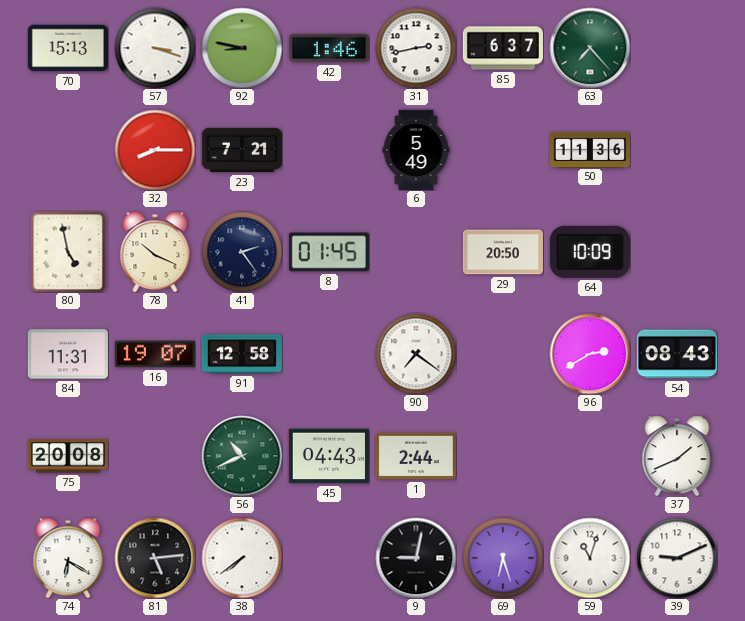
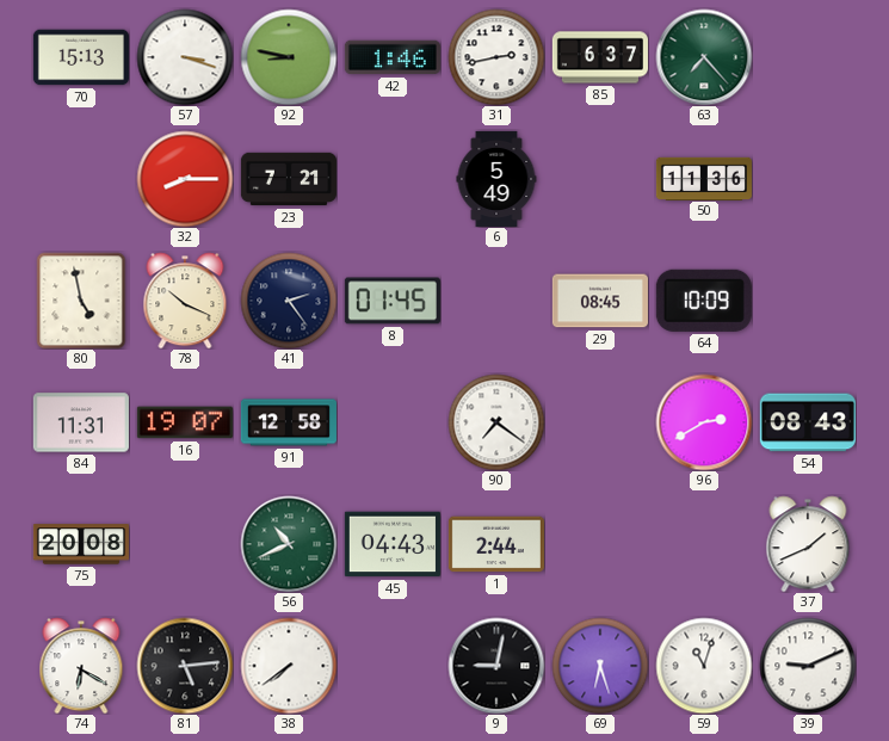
29: 20:50 -> 08:45
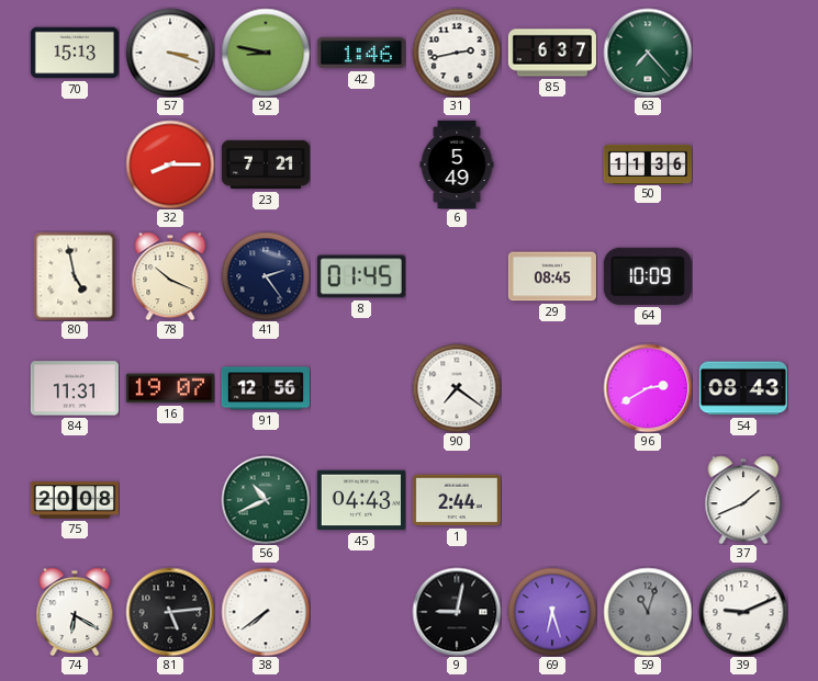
91: 12:58 -> 12:56
59 dial: white -> grey
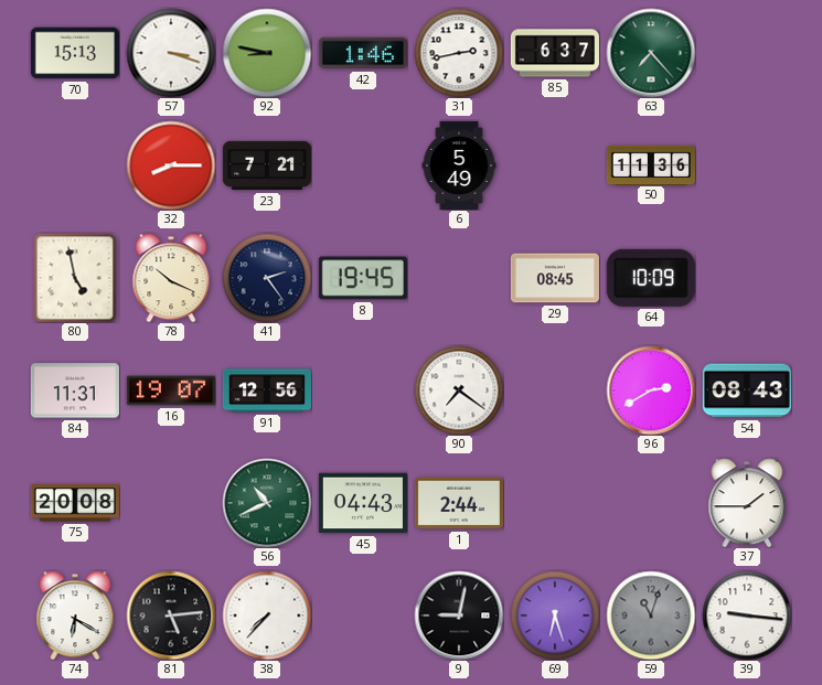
8: 01:45 -> 19:45
37: 1:41 -> 1:45
38: 7:39 -> 7:37
39: 9:11 -> 9:16
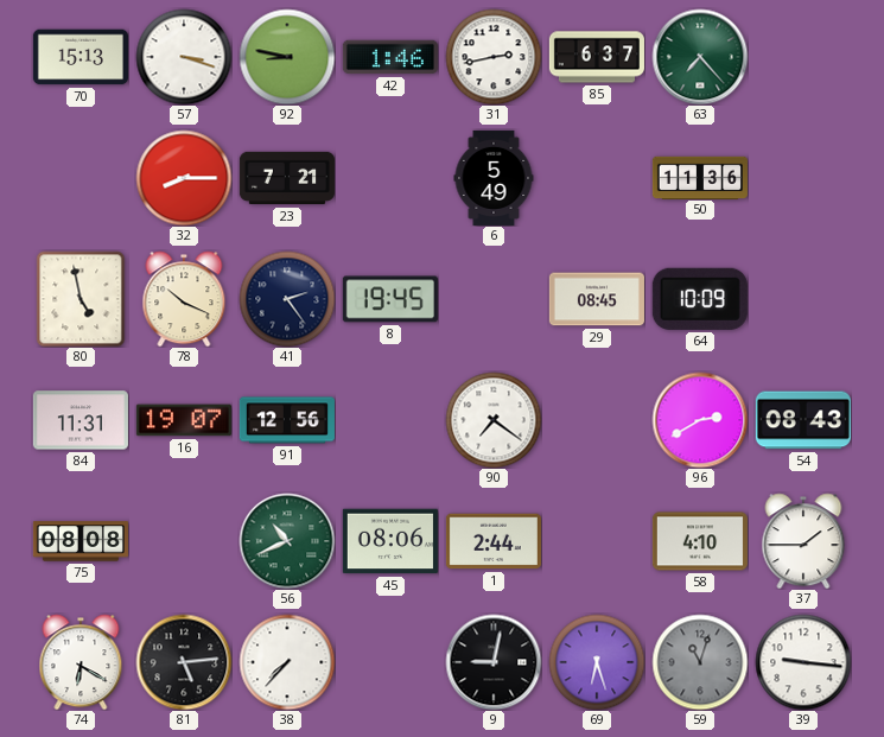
75: 20:08 -> 08:08
45: 04:43 -> 08:06
58: none -> 4:10
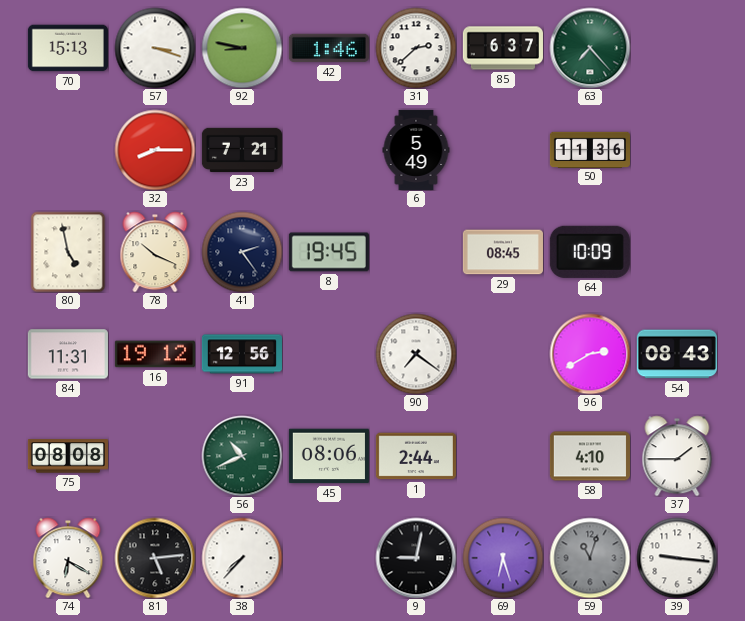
31: 2:43 -> 2:38
16: 19:07 -> 19:12
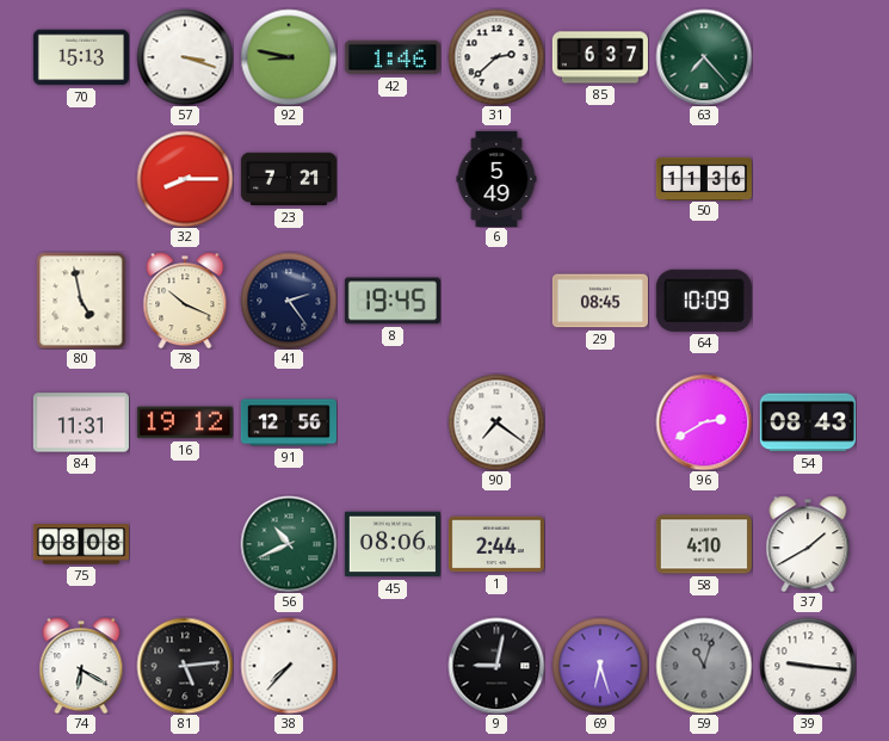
37: 1:45 -> 1:40
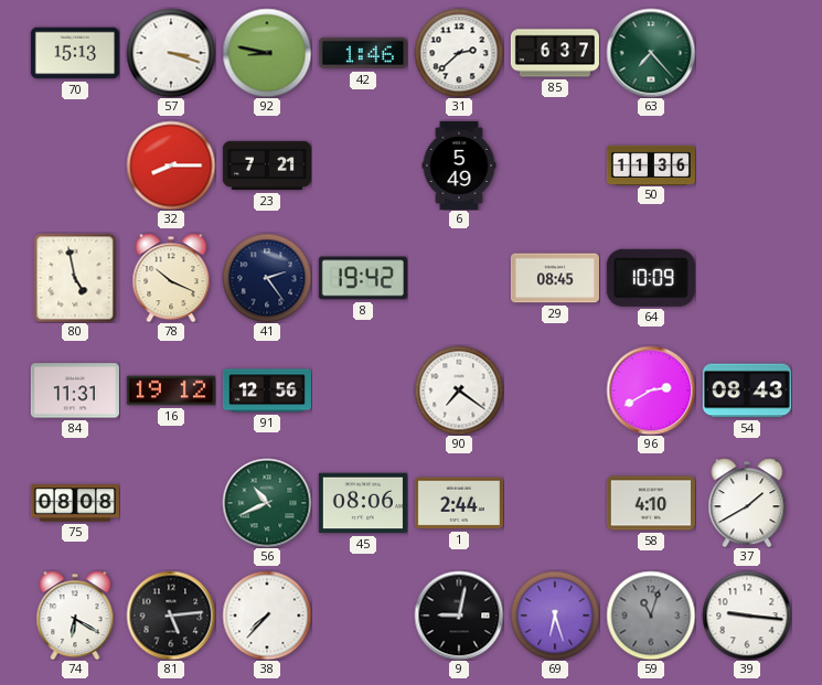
8: 19:45 -> 19:42
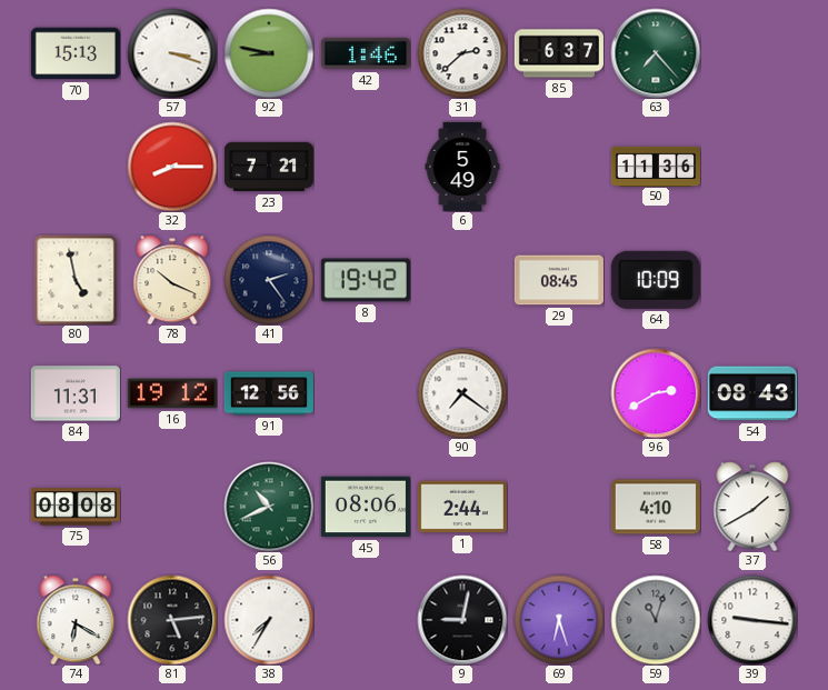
38: 7:37 -> 7:35
